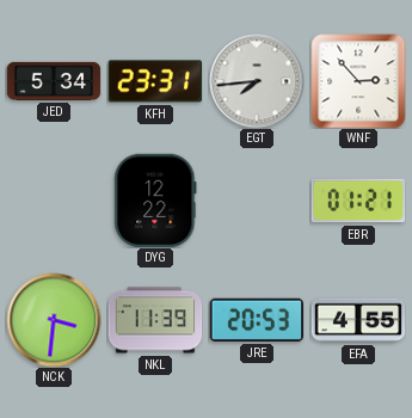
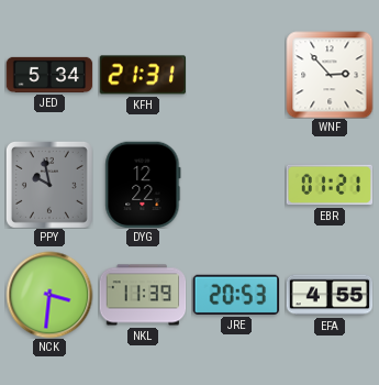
KFH: 23:31 -> 21:31
EGT: 7:44 -> none
PPY: none -> 9:58
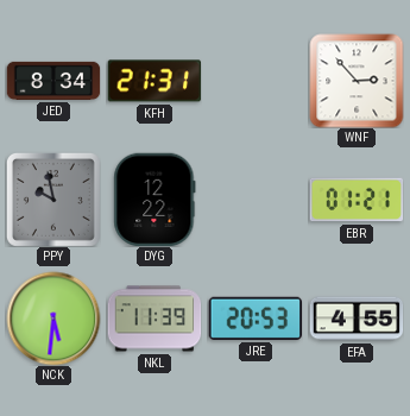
JED: 5:34 -> 8:34
NCK: 3:31 -> 5:31
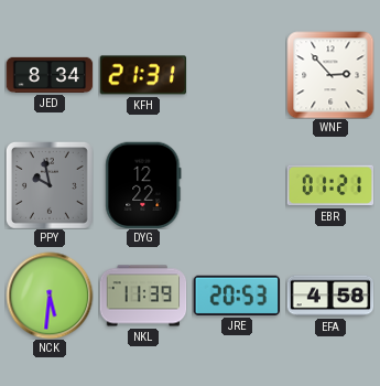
EFA: 4:55 -> 4:58
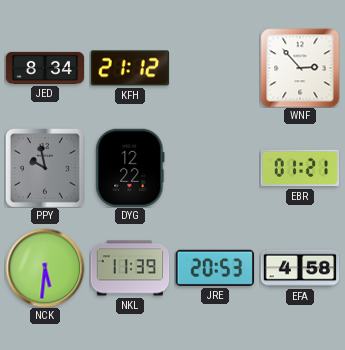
KFH: 21:31 -> 21:12
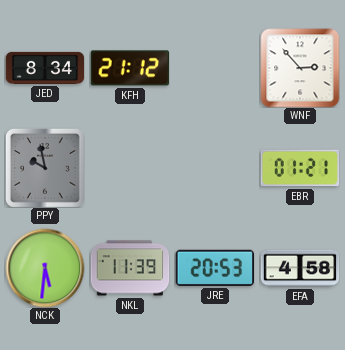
DYG: 12:22 -> none
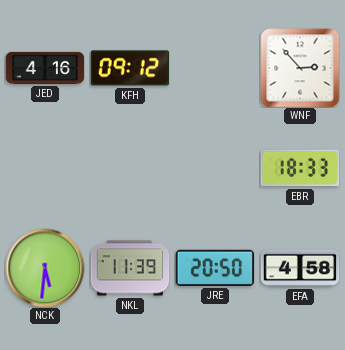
JED: 8:34 -> 4:16
KFH: 21:12 -> 09:12
PPY: 9:58 -> none
EBR: 01:21 -> 18:33
JRE: 20:53 -> 20:50
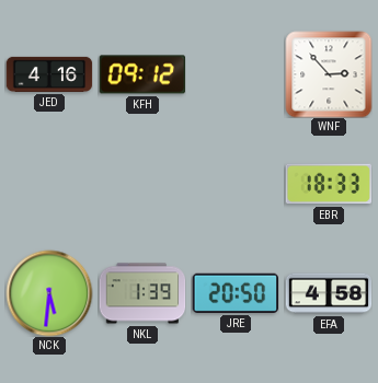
NKL: 11:39 -> 1:39
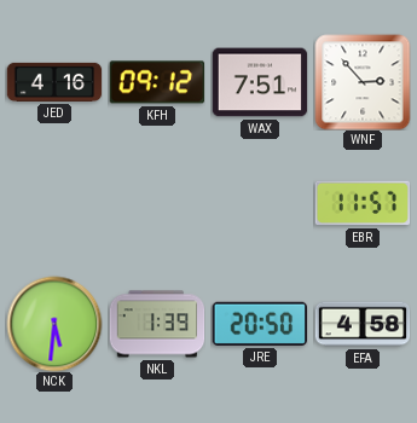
WAX: none -> 7:51
EBR: 18:33 -> 11:57
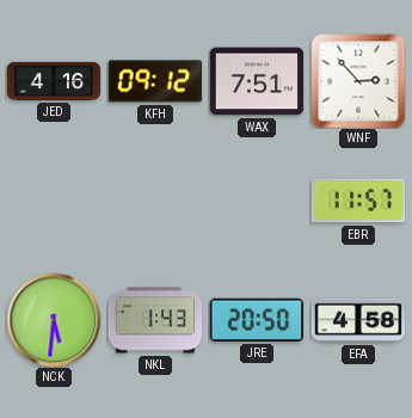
NKL: 1:39 -> 1:43
